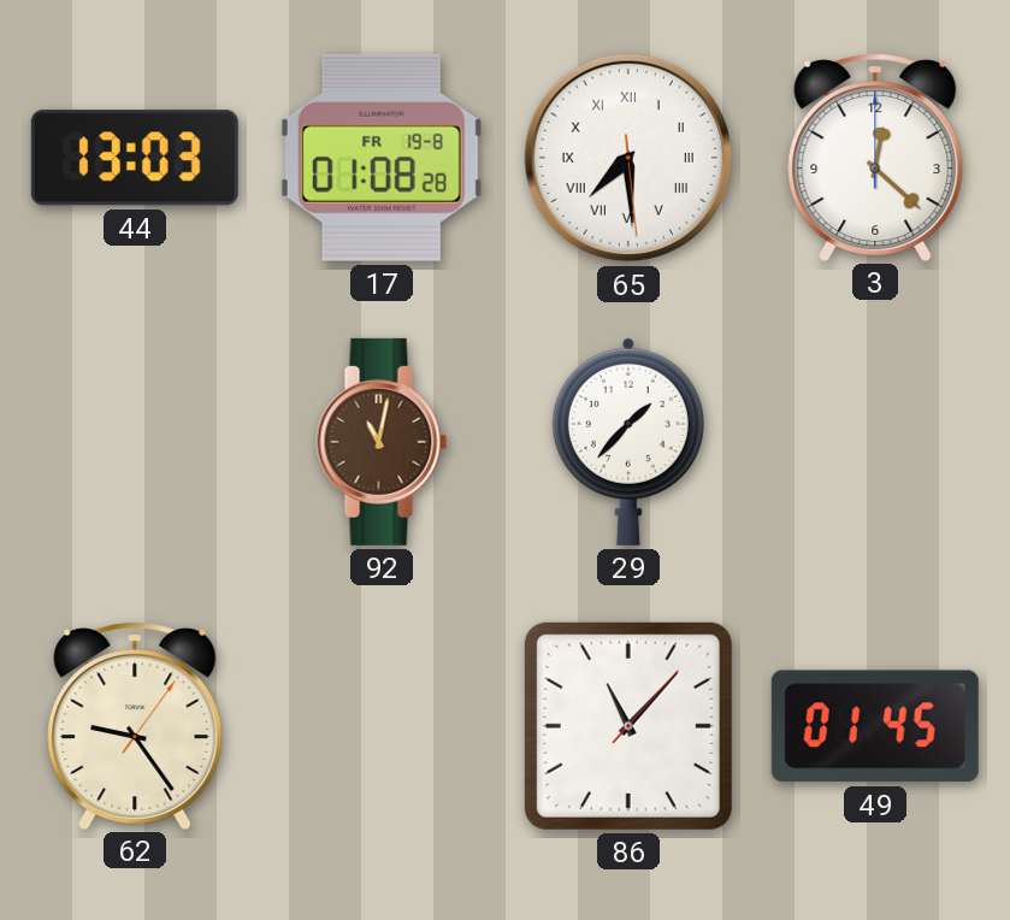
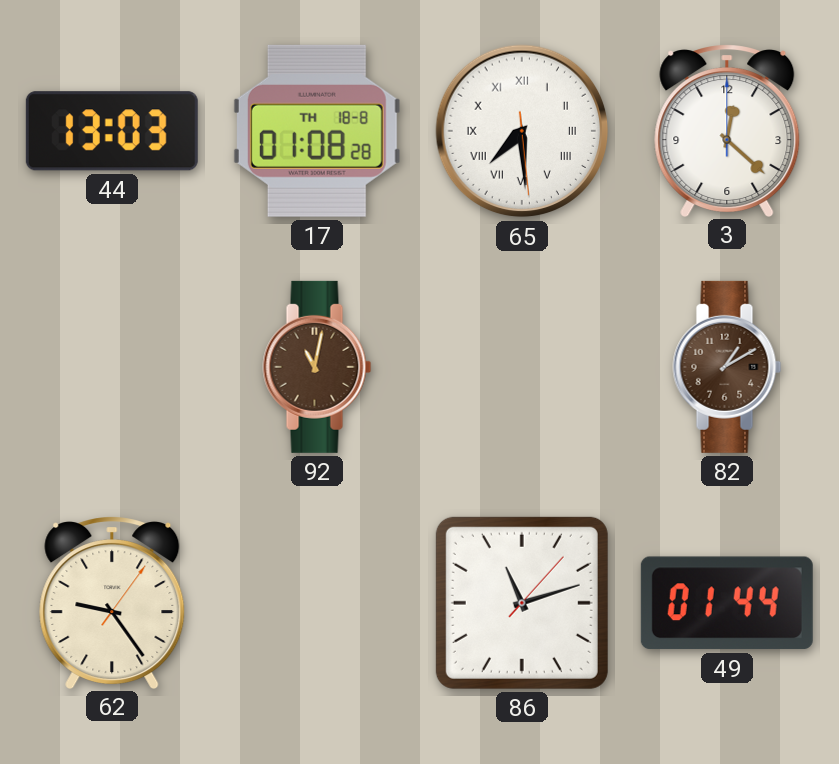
17 date: FR 19-8 -> TH 18-8
29: 1:37 -> none
82: none -> 1:10
86: 11:07 -> 11:12
49: 01:45 -> 01:44
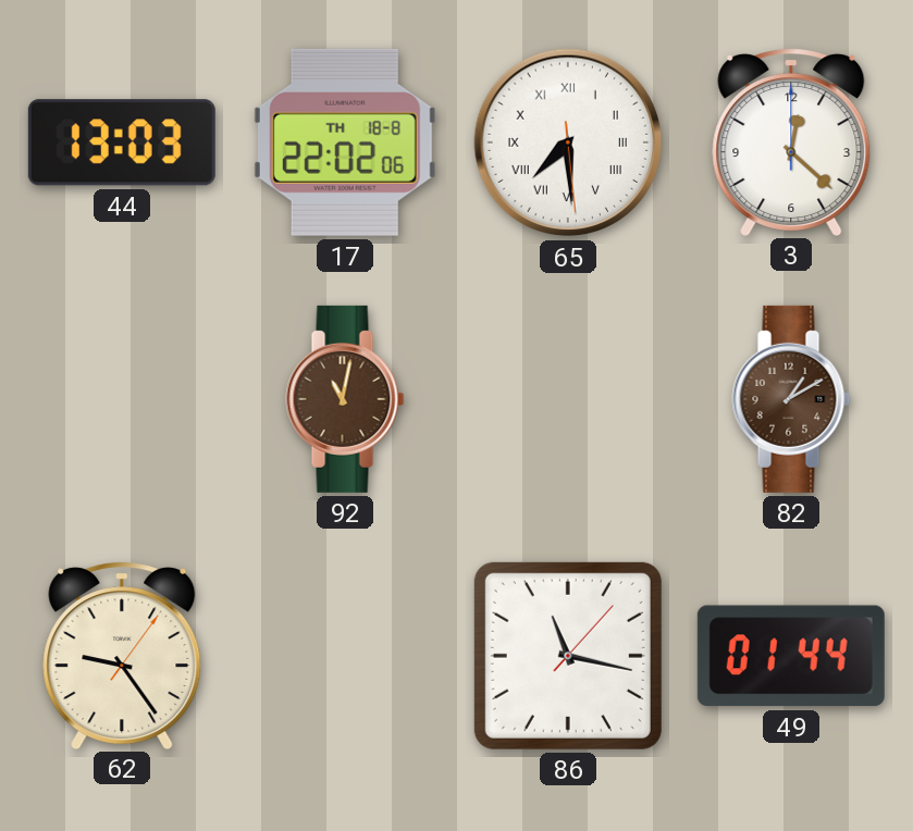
17: 01:08 -> 22:02
86: 11:12 -> 11:17
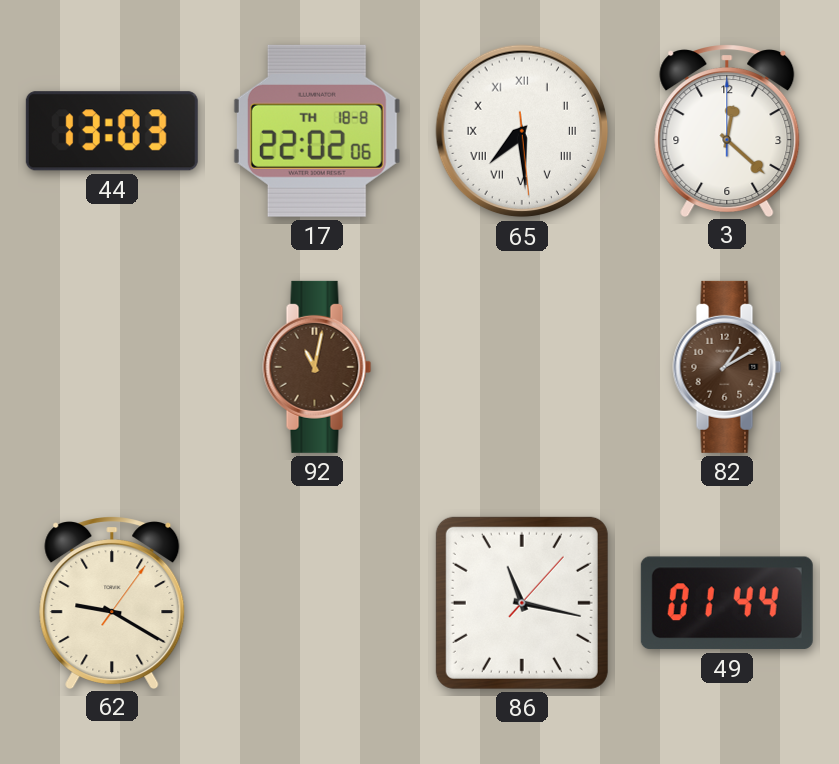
62: 9:24 -> 9:20
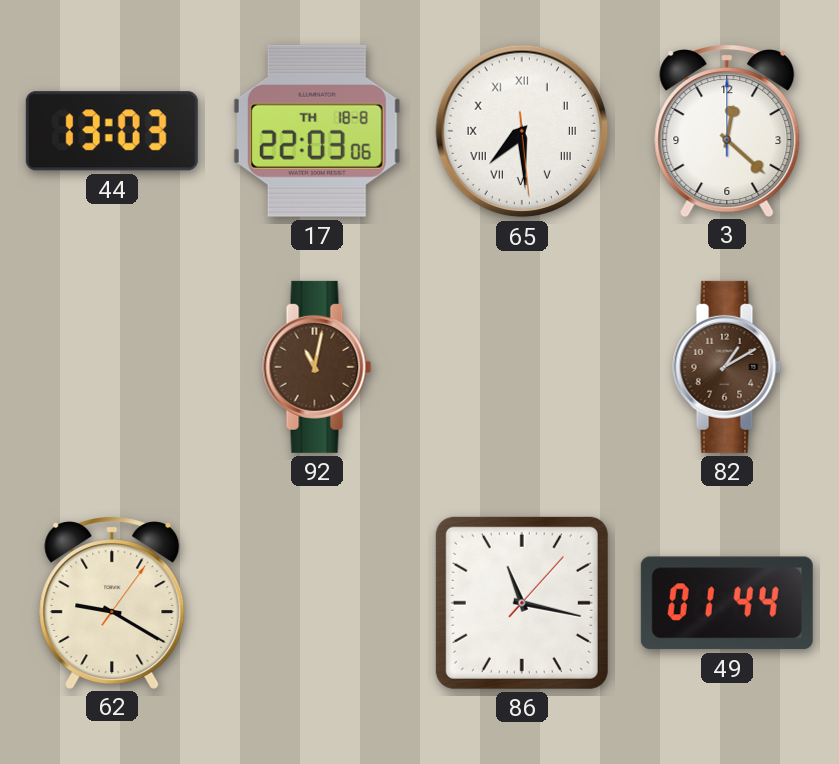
17: 22:02 -> 22:03
